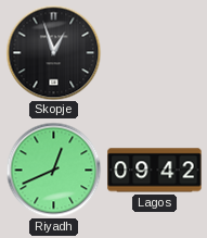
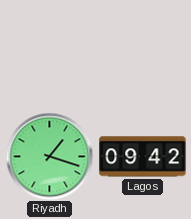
Skopje: 12:57 -> none
Riyadh: 12:41 -> 1:18
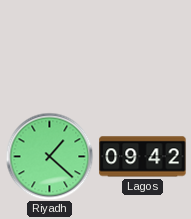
Riyadh: 1:18 -> 1:22
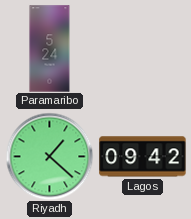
Paramaribo: none -> 5:24
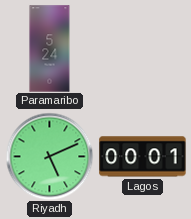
Riyadh: 1:22 -> 5:11
Lagos: 09:42 -> 00:01
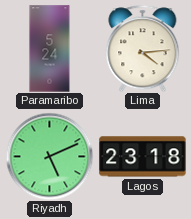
Lima: none -> 4:14
Lagos: 00:01 -> 23:18
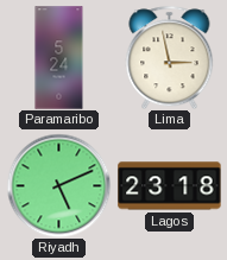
Lima: 4:14 -> 2:58
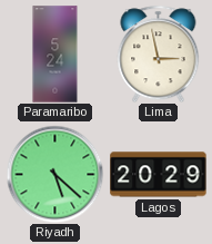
Riyadh: 5:11 -> 5:22
Lagos: 23:18 -> 20:29
